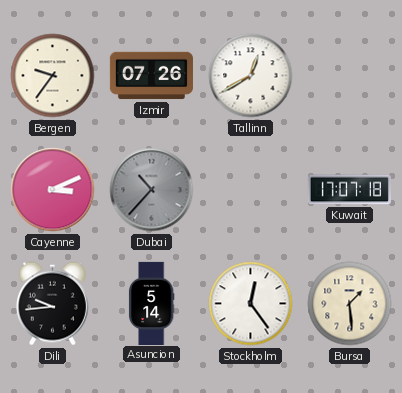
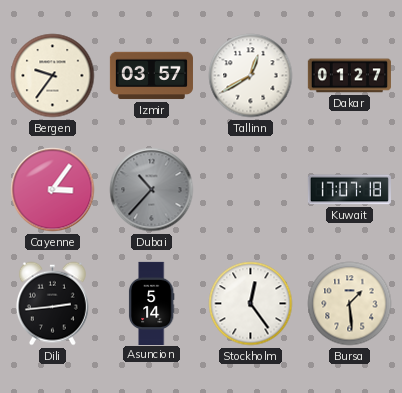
Izmir: 07:26 -> 03:57
Dakar: none -> 01:27
Cayenne: 3:11 -> 3:06
Dili: 9:44 -> 2:44
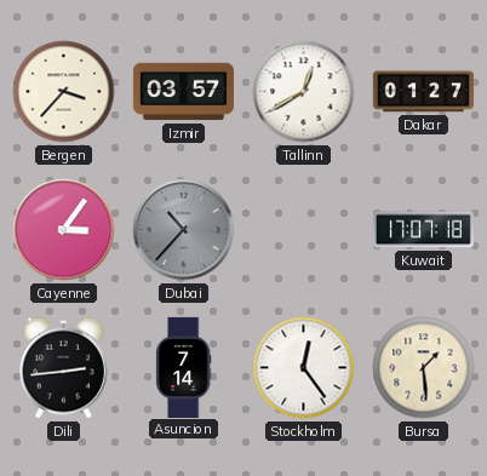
Bergen: 9:36 -> 3:37
Asuncion: 5:14 -> 7:14
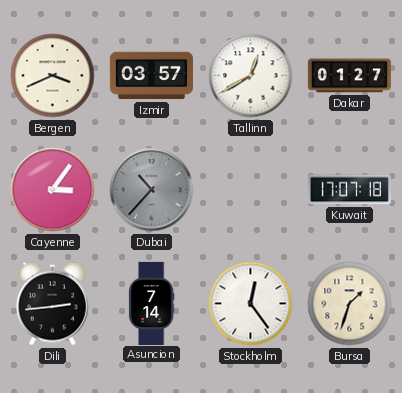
Bergen: 3:37 -> 3:41
Bursa: 1:29 -> 1:33
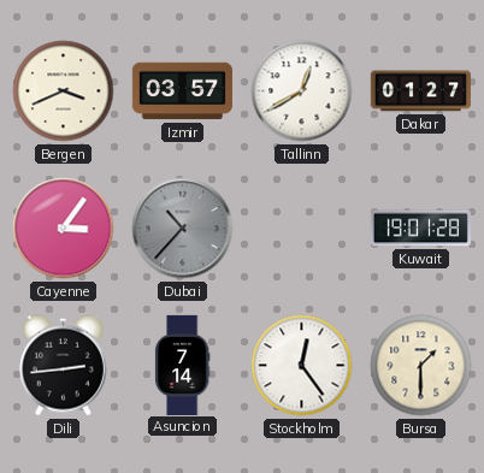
Kuwait: 17:07 -> 19:01
Bursa: 1:33 -> 1:30
